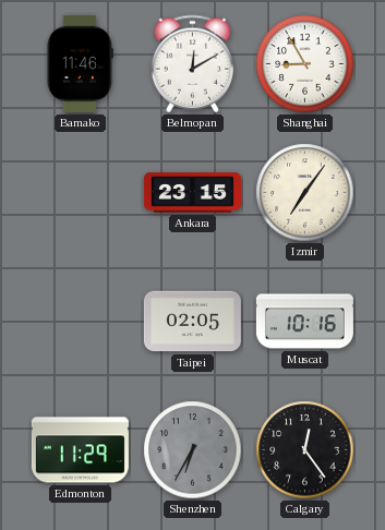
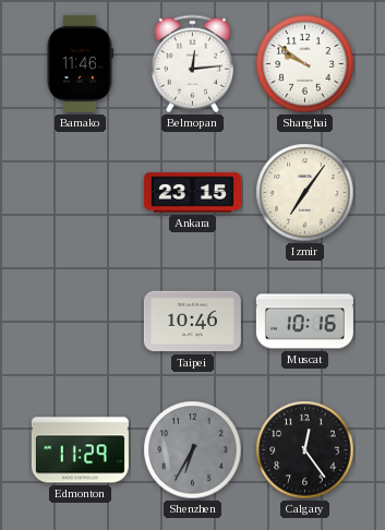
Belmopan: 12:10 -> 12:14
Shanghai: 8:55 -> 9:51
Taipei: 02:05 -> 10:46
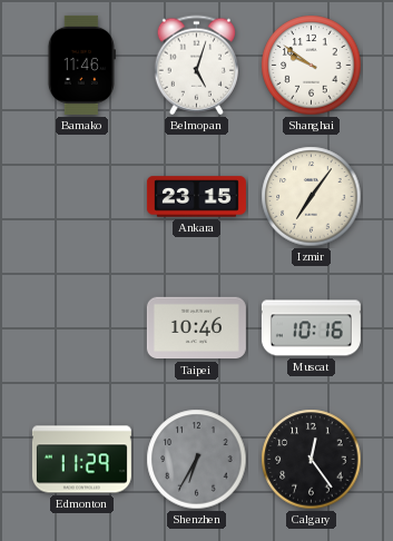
Belmopan: 12:14 -> 5:03
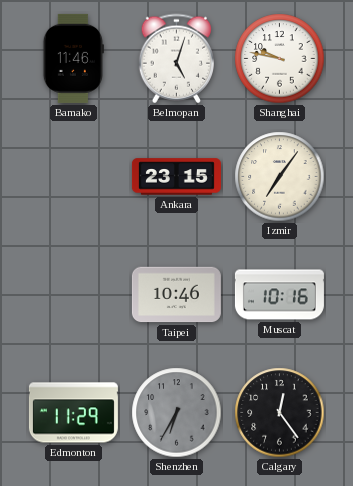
Shanghai: 9:51 -> 9:47
